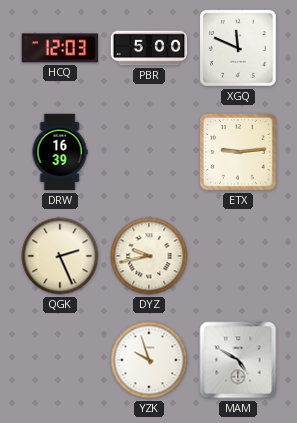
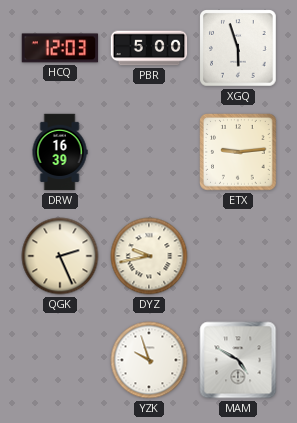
XGQ: 11:49 -> 5:57
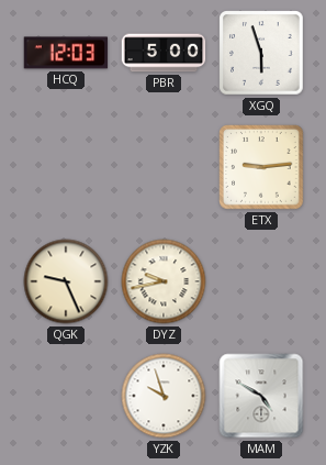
DRW: 16:39 -> none
QGK: 2:26 -> 9:26
